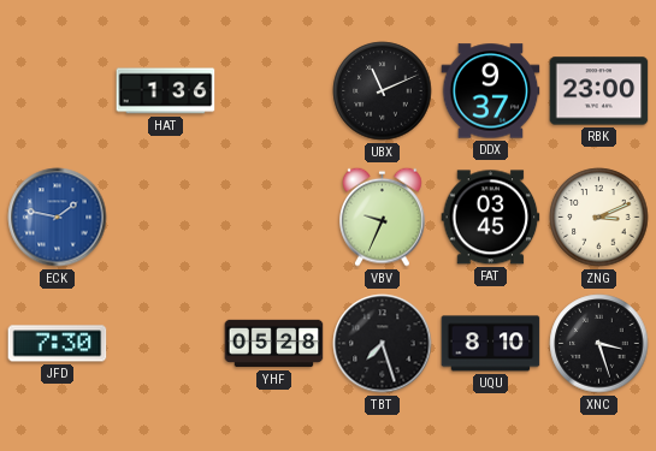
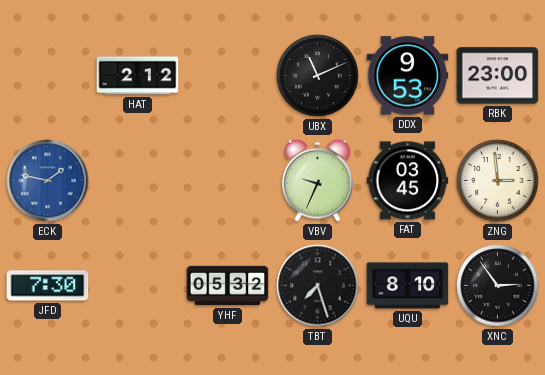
HAT: 1:36 -> 2:12
DDX: 9:37 -> 9:53
ZNG: 3:11 -> 2:59
YHF: 05:28 -> 05:32
XNC: 3:27 -> 2:54
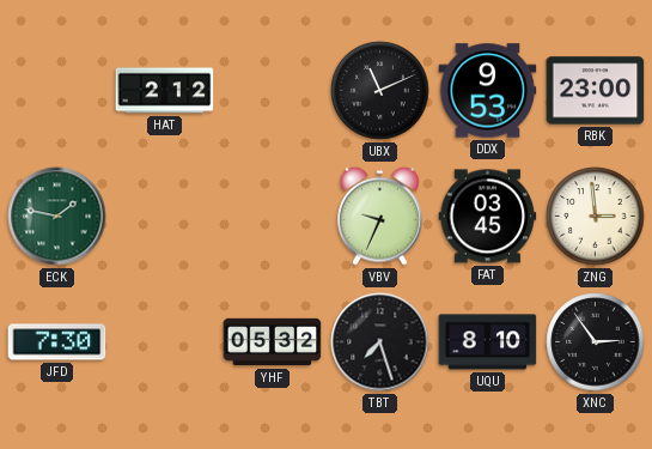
ECK dial: blue -> green
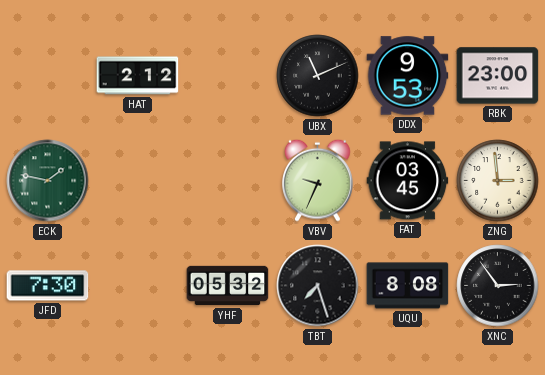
UQU: 8:10 -> 8:08
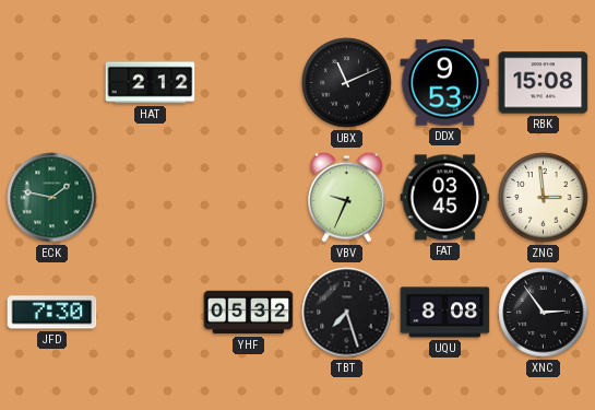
RBK: 23:00 -> 15:08
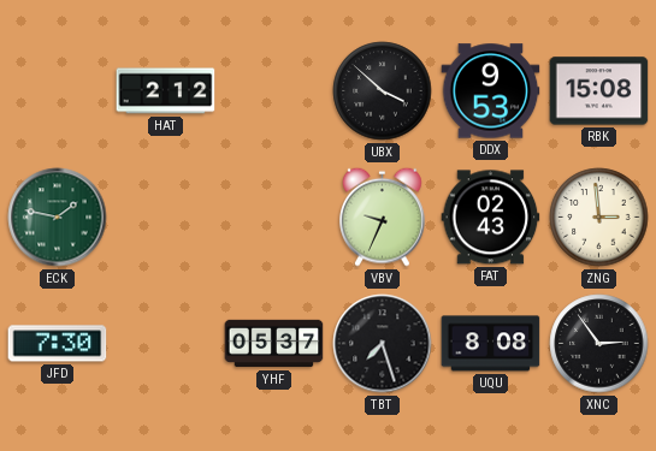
UBX: 11:11 -> 3:52
FAT: 03:45 -> 02:43
YHF: 05:32 -> 05:37
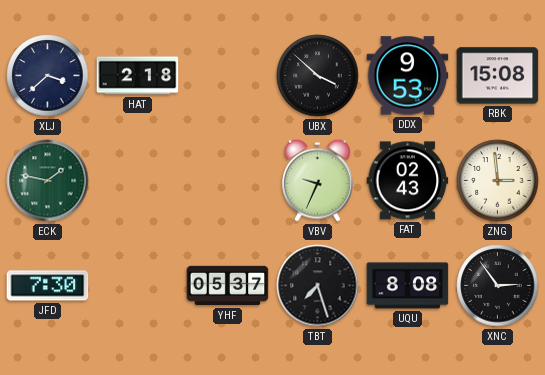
XLJ: none -> 3:38
HAT: 2:12 -> 2:18
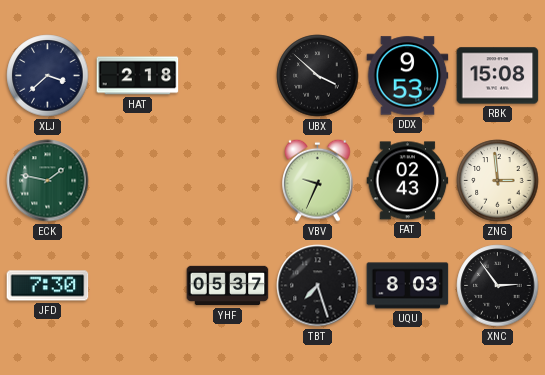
UQU: 8:08 -> 8:03
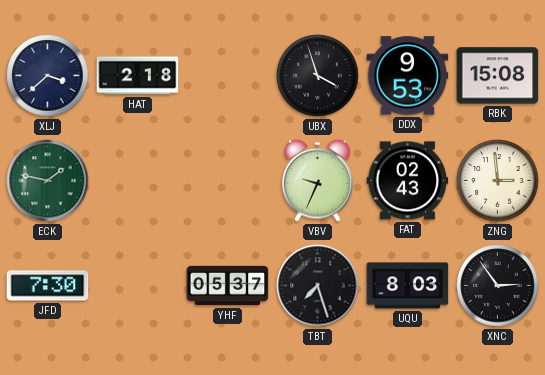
UBX: 3:52 -> 3:57
